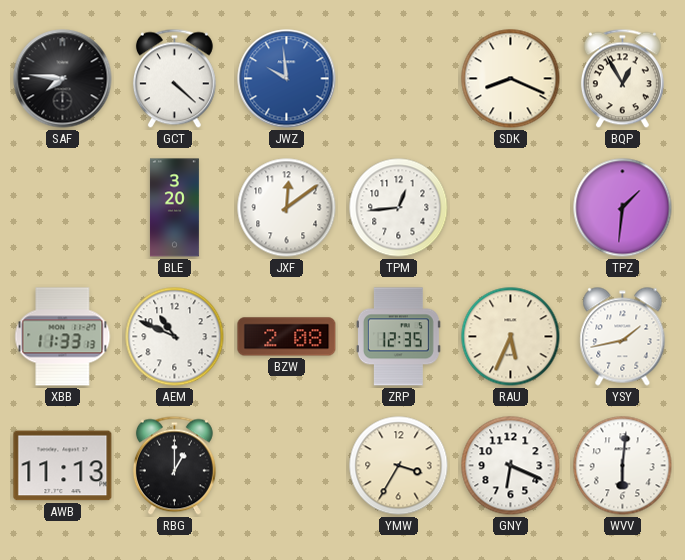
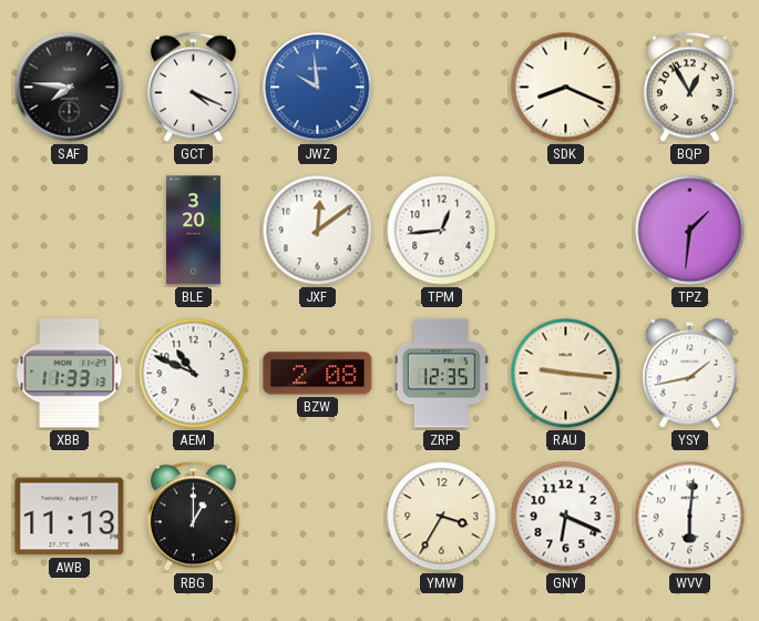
GCT: 4:22 -> 4:19
RAU: 5:34 -> 9:16
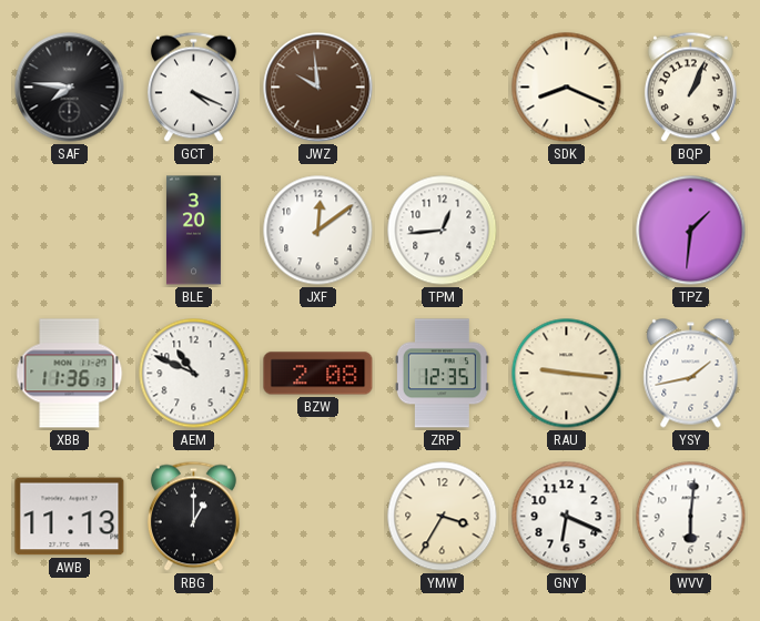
JWZ dial: blue -> brown
BQP: 12:55 -> 1:04
XBB: 11:33 -> 11:36
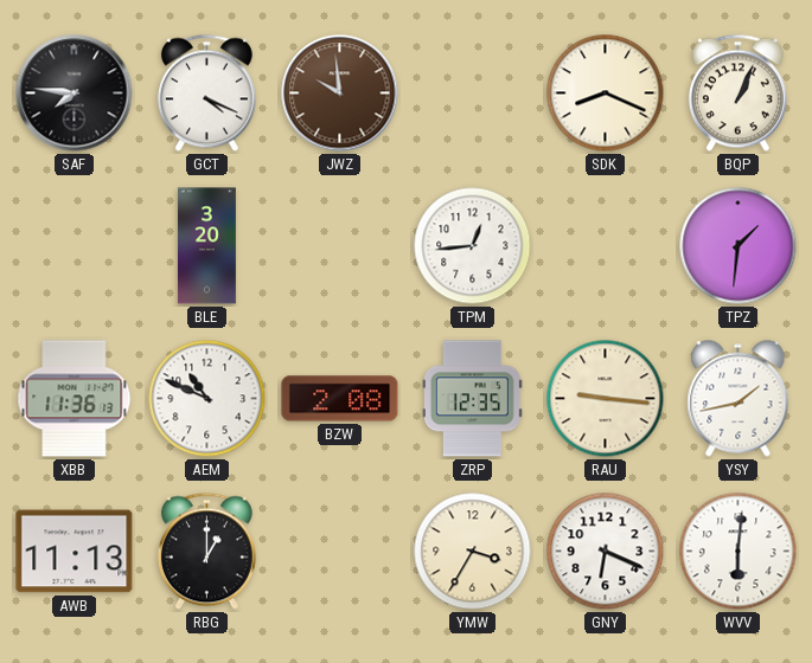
JXF: 12:09 -> none
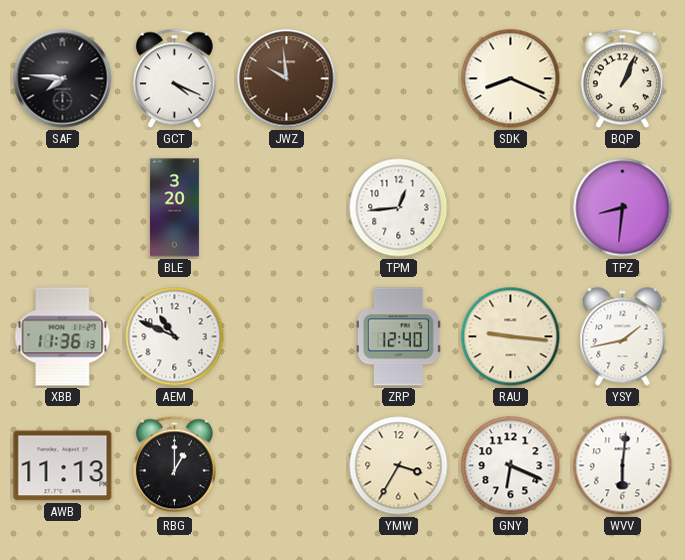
TPZ: 1:31 -> 8:31
BZW: 2:08 -> none
ZRP: 12:35 -> 12:40
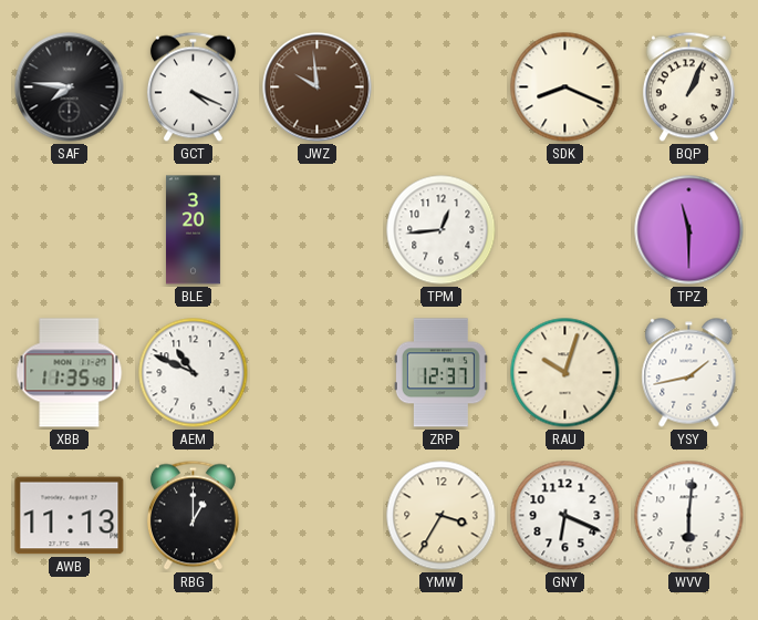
TPZ: 8:31 -> 11:30
XBB: 11:36 -> 11:35
ZRP: 12:40 -> 12:37
RAU: 9:16 -> 10:03
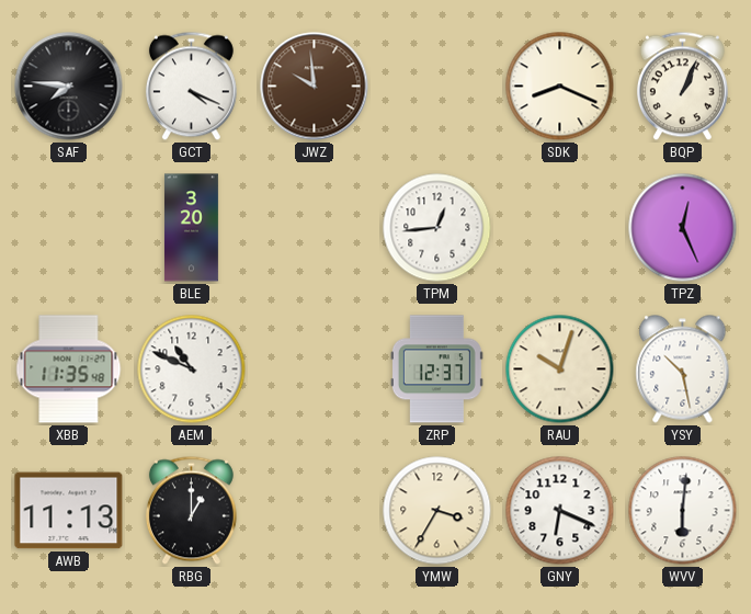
TPZ: 11:30 -> 12:26
YSY: 1:43 -> 10:28
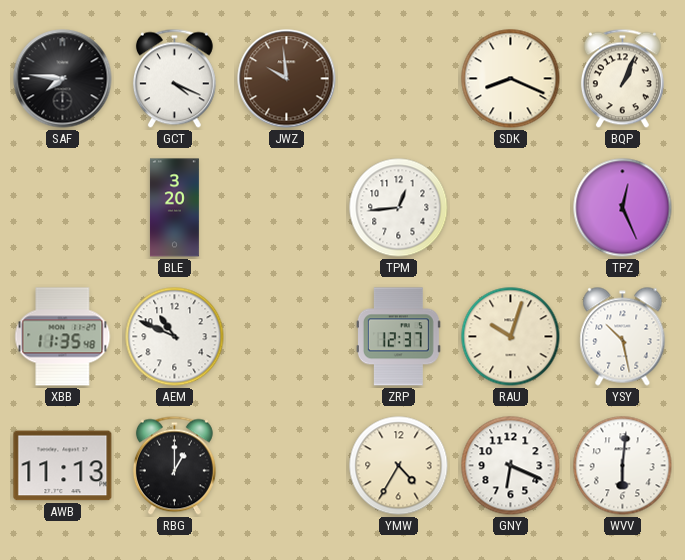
YMW: 3:35 -> 4:35
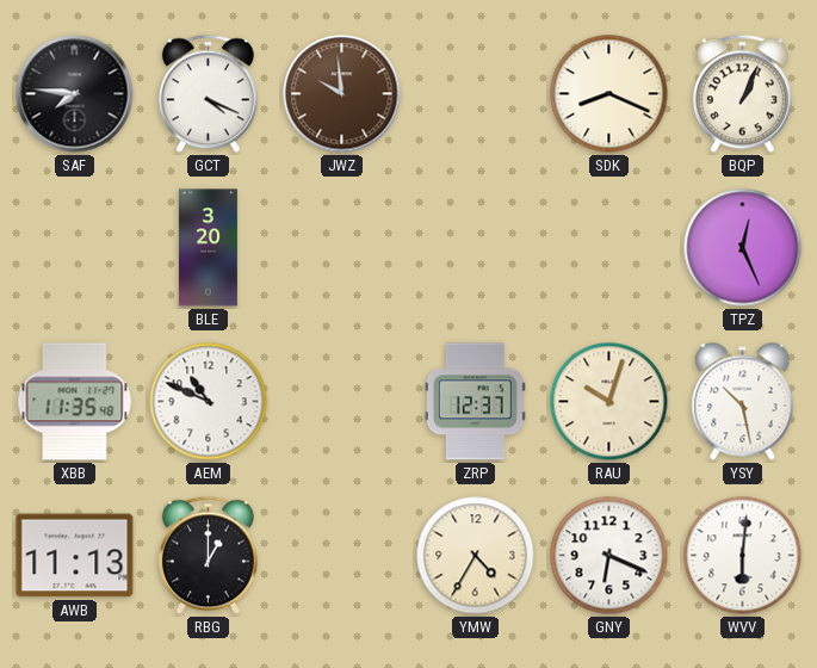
TPM: 12:44 -> none
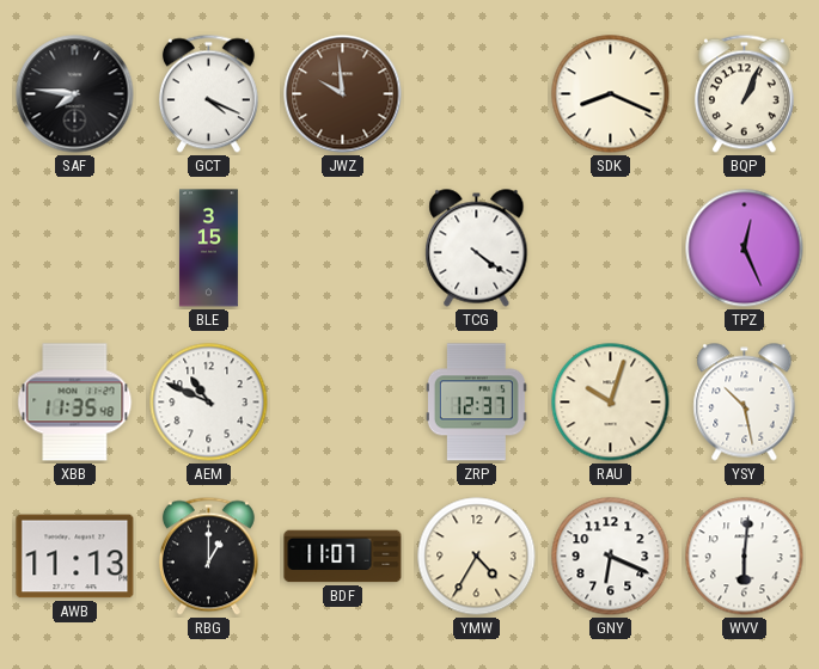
BLE: 3:20 -> 3:15
TCG: none -> 4:21
BDF: none -> 11:07
